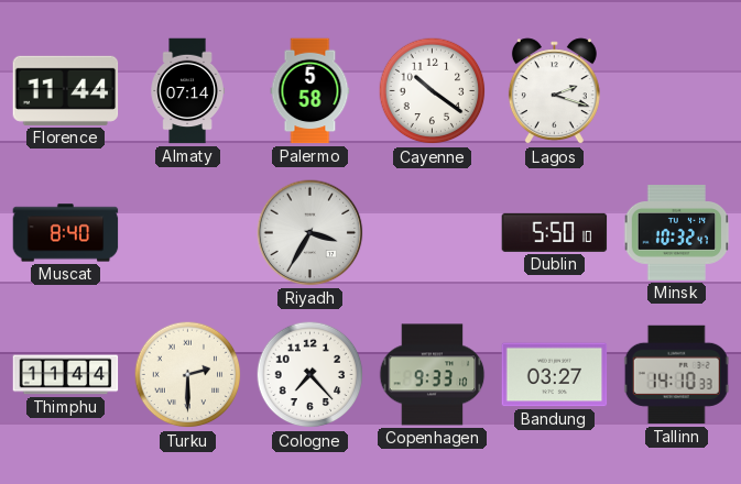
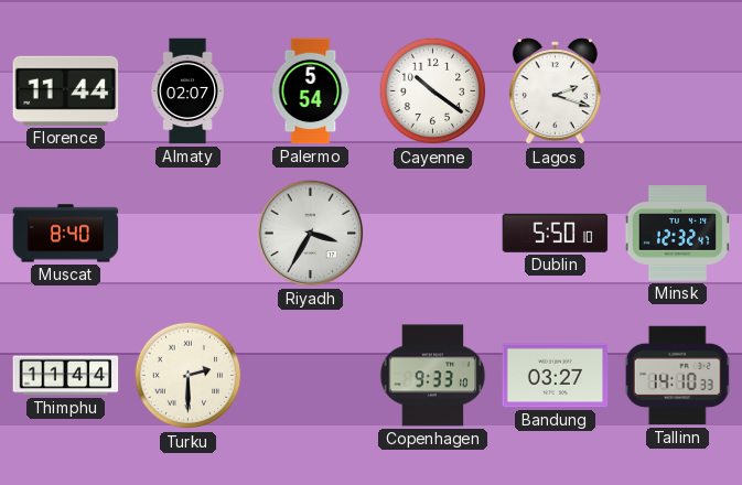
Almaty: 07:14 -> 02:07
Palermo: 5:58 -> 5:54
Minsk: 10:32 -> 12:32
Cologne: 7:23 -> none
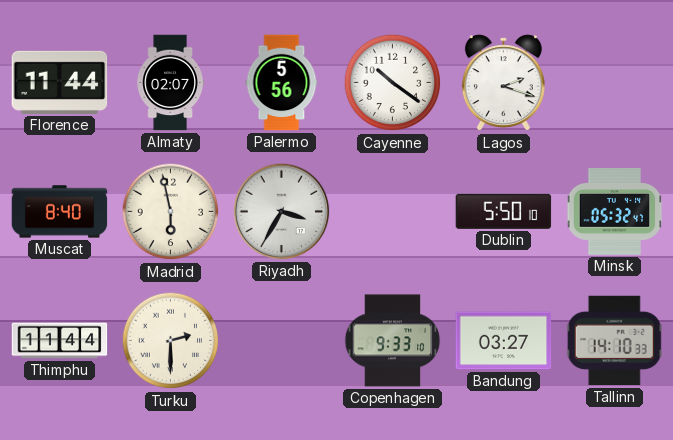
Palermo: 5:54 -> 5:56
Madrid: none -> 5:58
Minsk: 12:32 -> 05:32
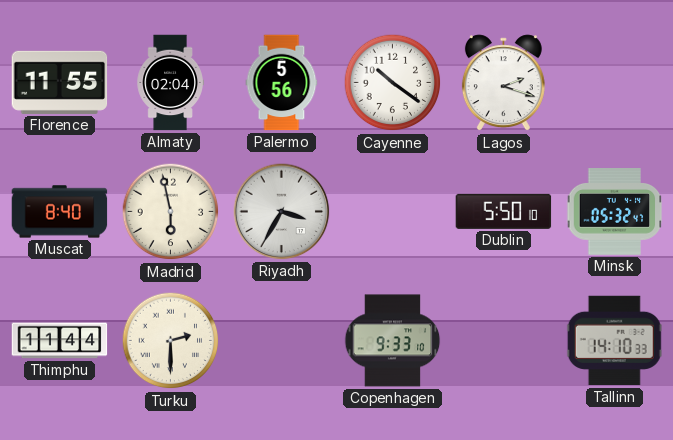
Florence: 11:44 -> 11:55
Almaty: 02:07 -> 02:04
Bandung: 03:27 -> none
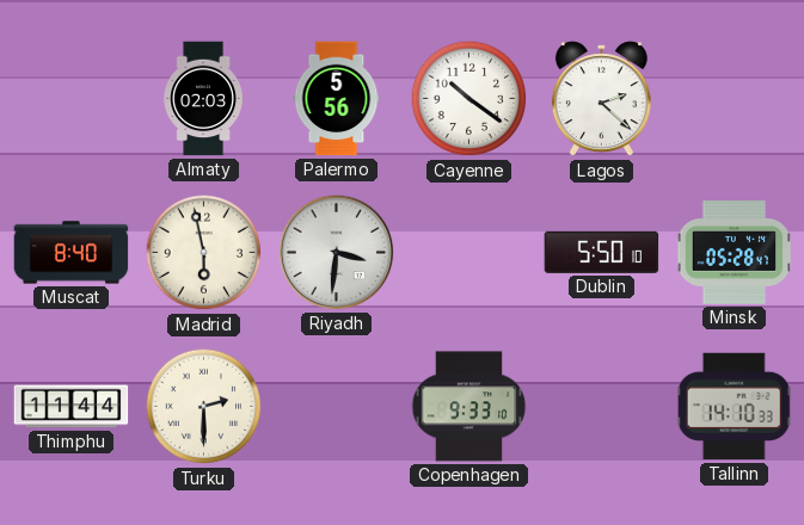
Florence: 11:55 -> none
Almaty: 02:04 -> 02:03
Lagos: 2:18 -> 2:22
Riyadh: 3:35 -> 3:31
Minsk: 05:32 -> 05:28
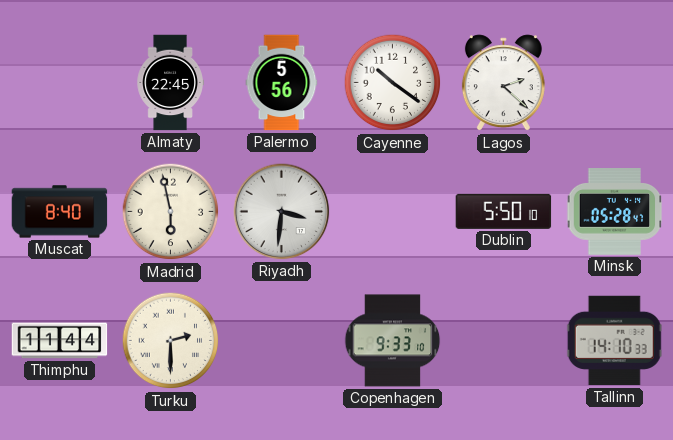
Almaty: 02:03 -> 22:45
